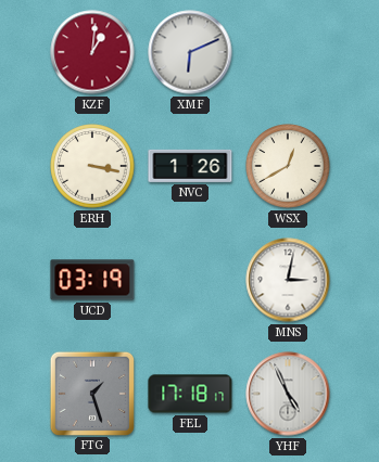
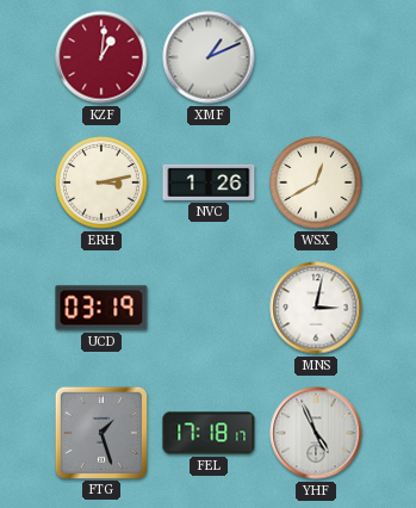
XMF: 6:11 -> 1:11
ERH: 3:17 -> 3:13
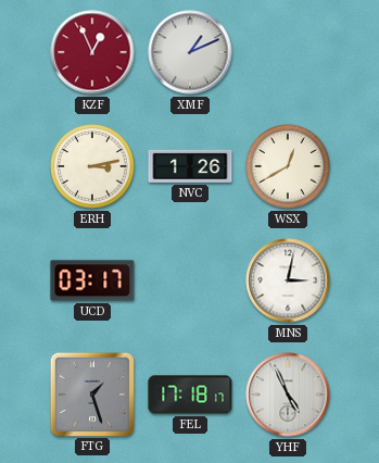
KZF: 1:01 -> 12:56
UCD: 03:19 -> 03:17
